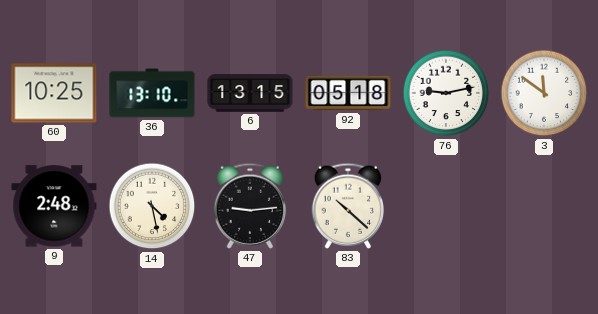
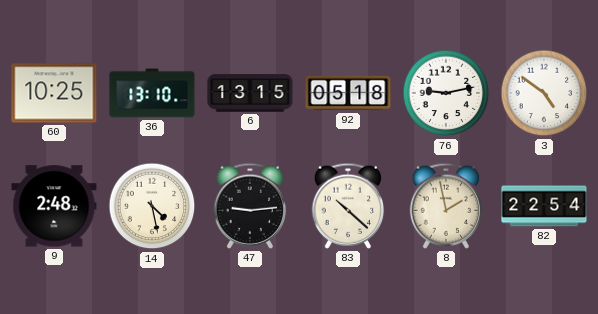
3: 11:51 -> 4:51
8: none -> 1:58
82: none -> 22:54
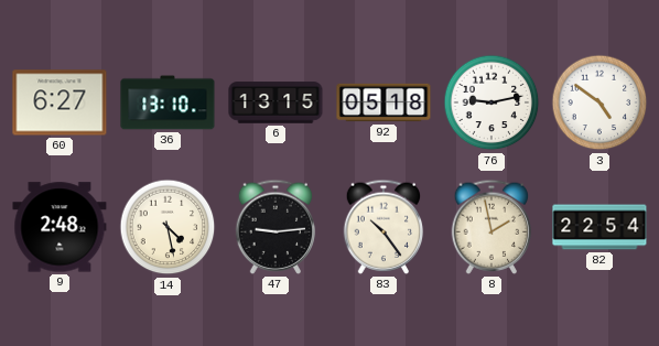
60: 10:25 -> 6:27
83: 10:22 -> 10:24
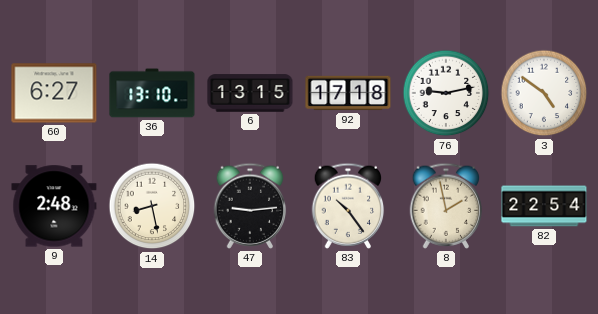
92: 05:18 -> 17:18
14: 4:28 -> 8:28
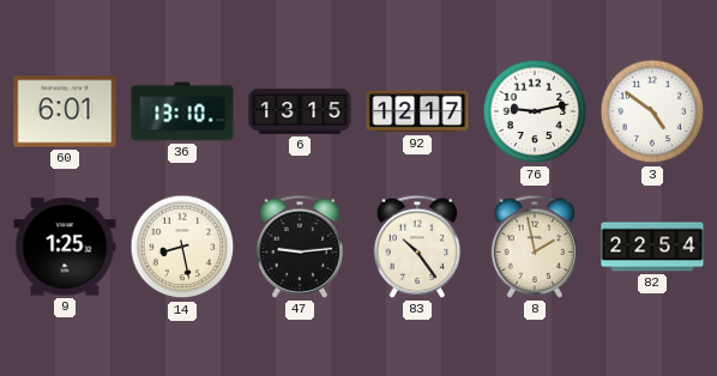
60: 6:27 -> 6:01
92: 17:18 -> 12:17
9: 2:48 -> 1:25
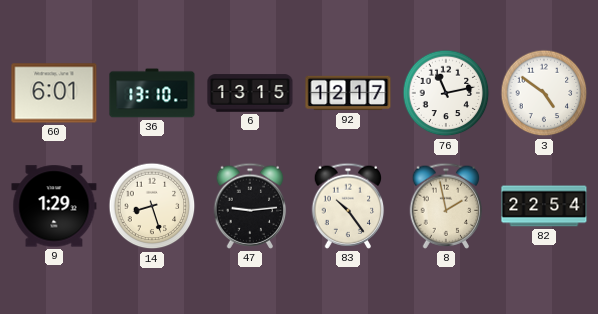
76: 9:13 -> 11:13
9: 1:25 -> 1:29
14: 8:28 -> 8:27
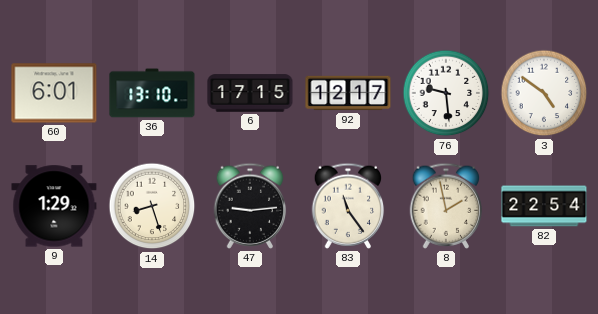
6: 13:15 -> 17:15
76: 11:13 -> 9:29
83: 10:24 -> 11:24
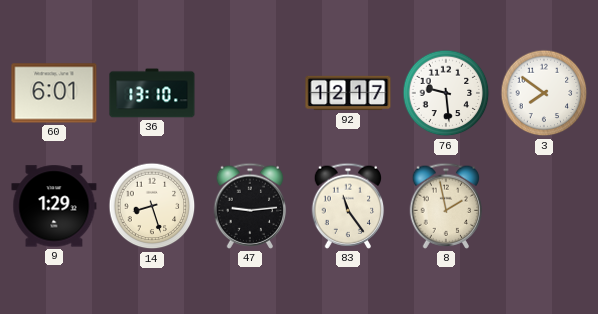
6: 17:15 -> none
3: 4:51 -> 7:51
82: 22:54 -> none
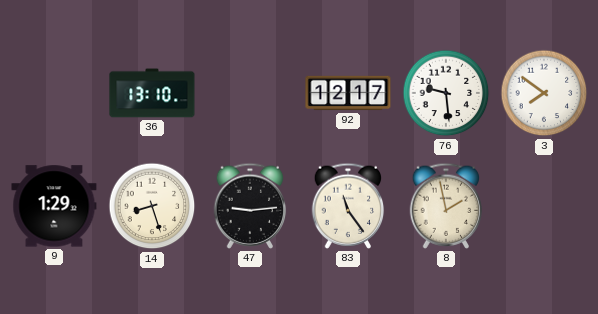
60: 6:01 -> none
